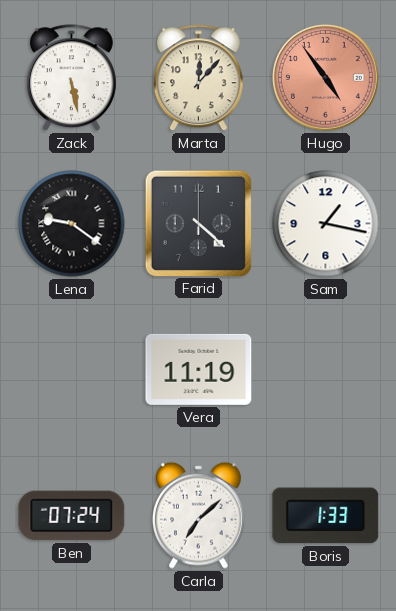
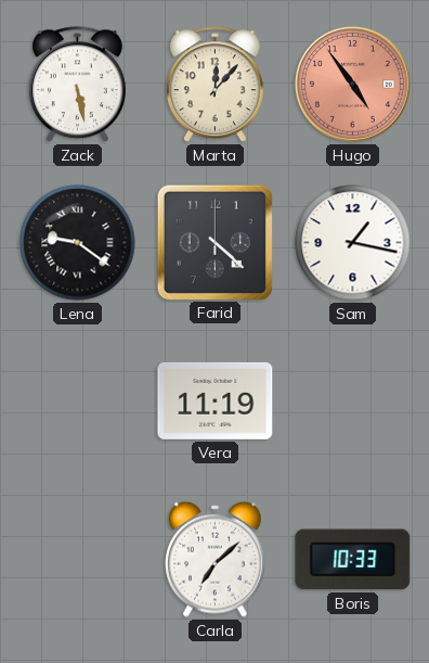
Ben: 07:24 -> none
Boris: 1:33 -> 10:33
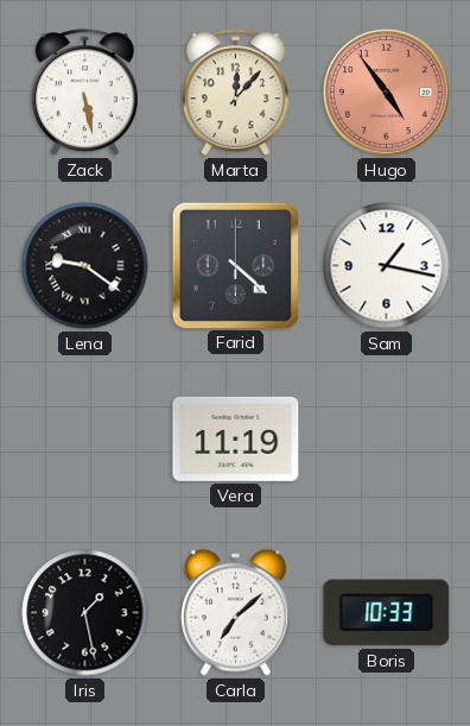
Iris: none -> 1:28
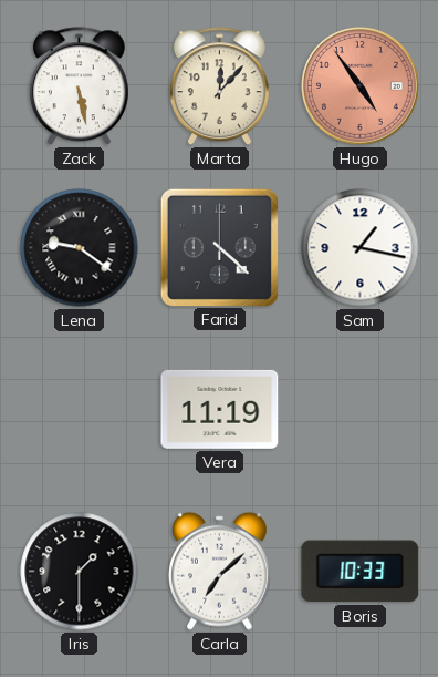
Iris: 1:28 -> 1:30
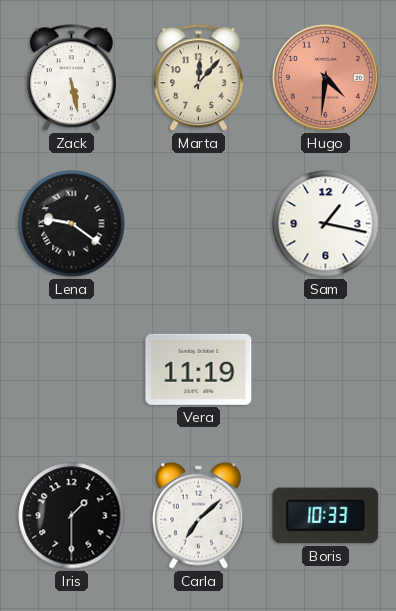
Hugo: 4:54 -> 4:31
Farid: 4:22 -> none
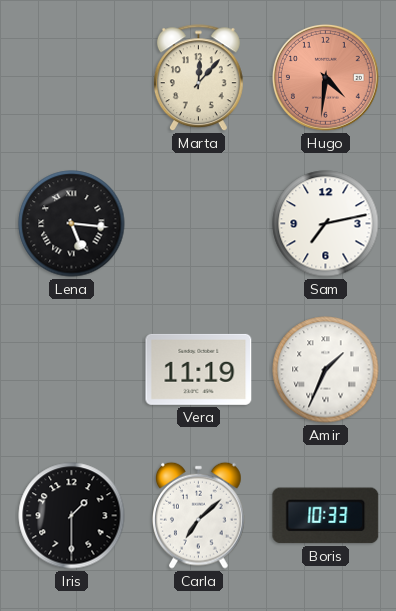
Zack: 5:28 -> none
Lena: 9:21 -> 5:16
Sam: 1:17 -> 7:13
Amir: none -> 1:34
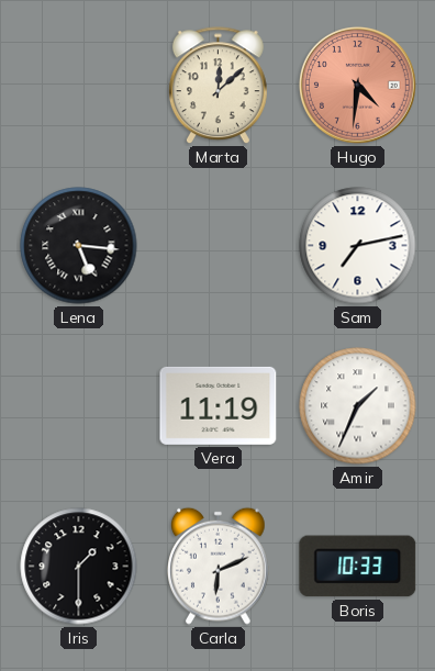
Marta: 12:07 -> 12:08
Carla: 7:08 -> 6:11
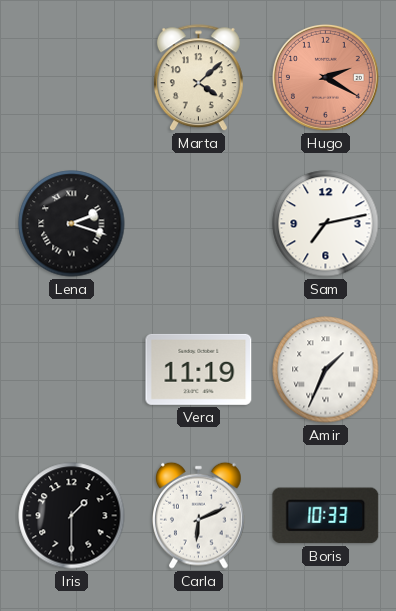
Marta: 12:08 -> 4:08
Hugo: 4:31 -> 2:20
Lena: 5:16 -> 2:18
